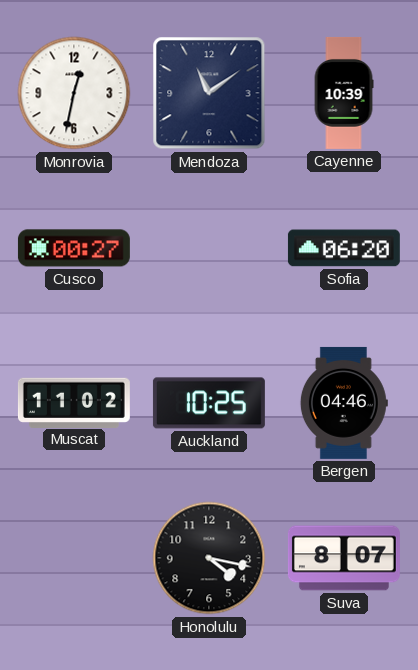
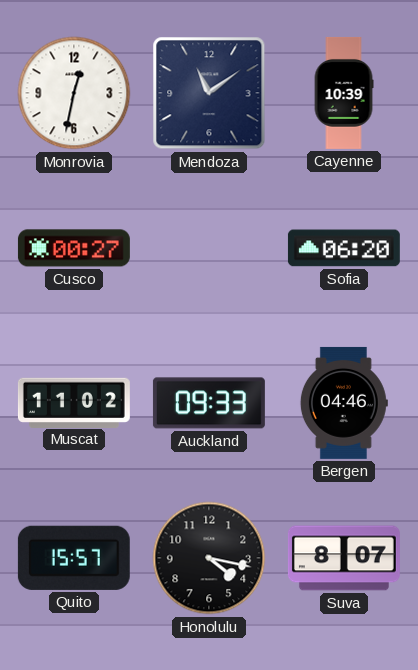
Auckland: 10:25 -> 09:33
Quito: none -> 15:57
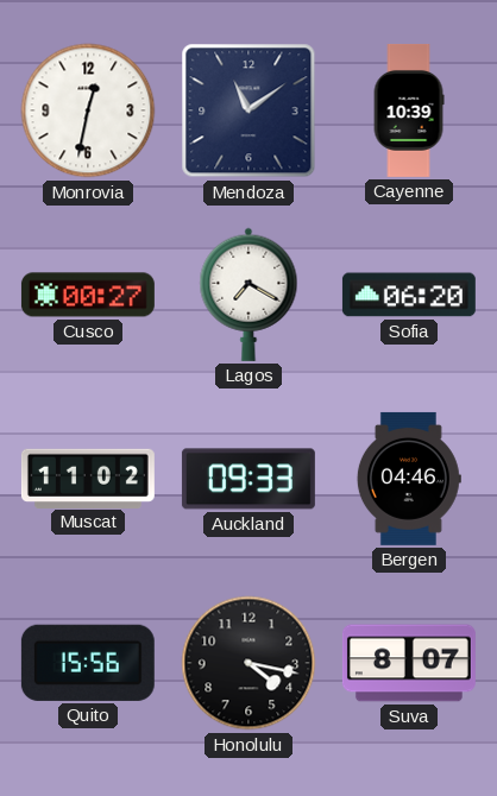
Lagos: none -> 7:20
Quito: 15:57 -> 15:56
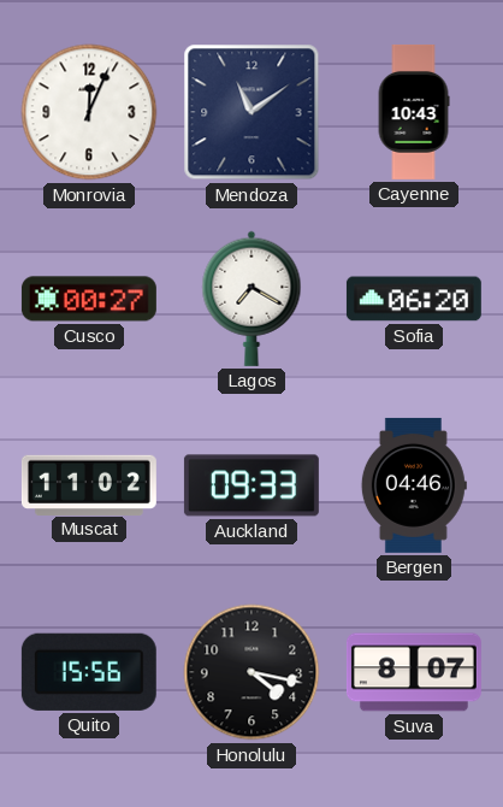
Monrovia: 12:32 -> 12:04
Cayenne: 10:39 -> 10:43
